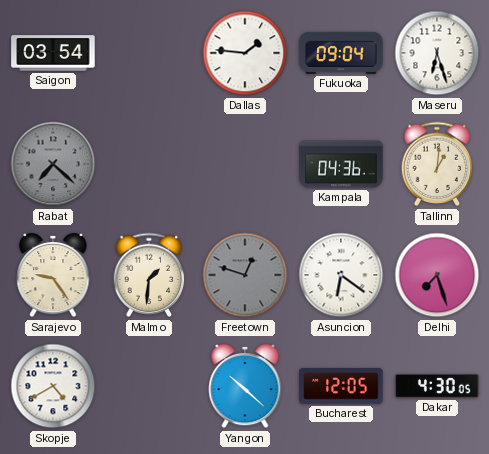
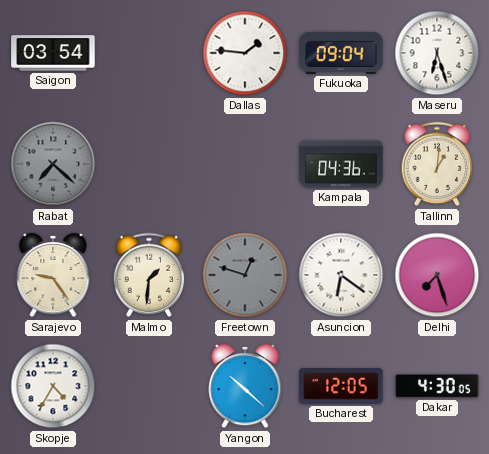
Skopje: 4:40 -> 4:35
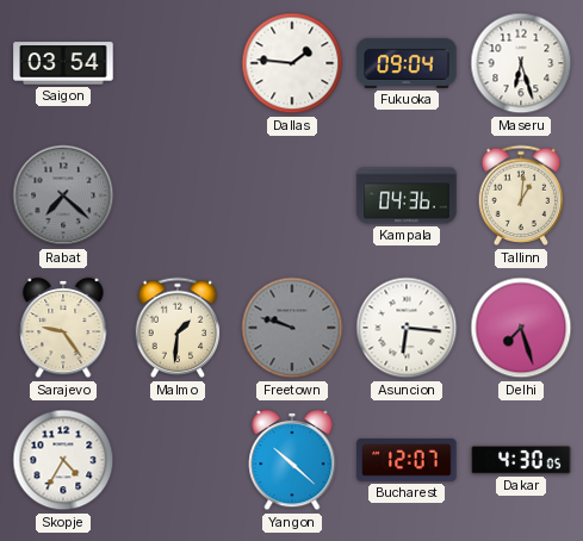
Freetown: 12:48 -> 9:48
Asuncion: 6:21 -> 6:16
Bucharest: 12:05 -> 12:07
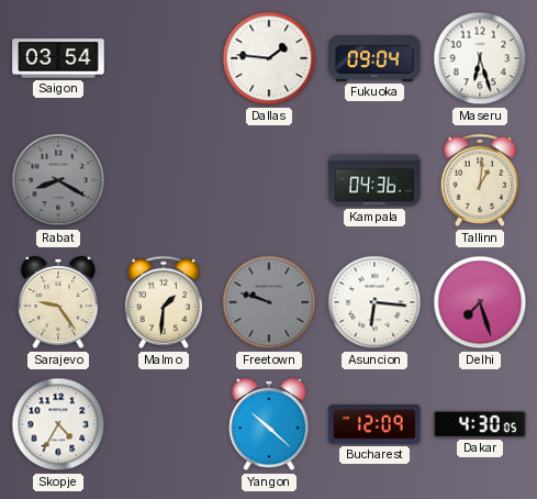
Rabat: 7:22 -> 8:20
Bucharest: 12:07 -> 12:09
